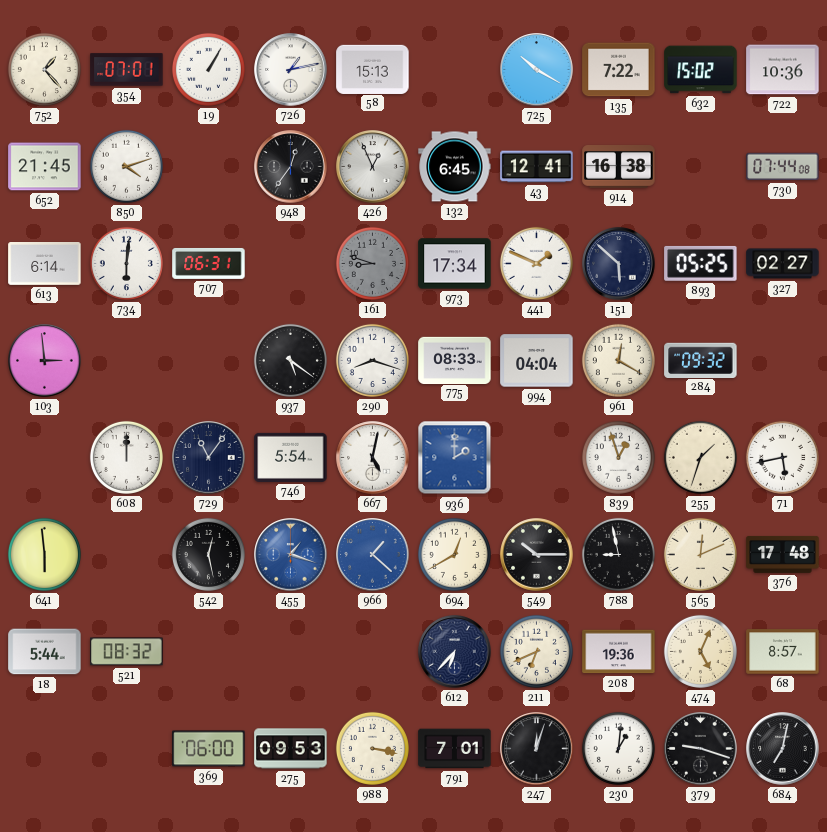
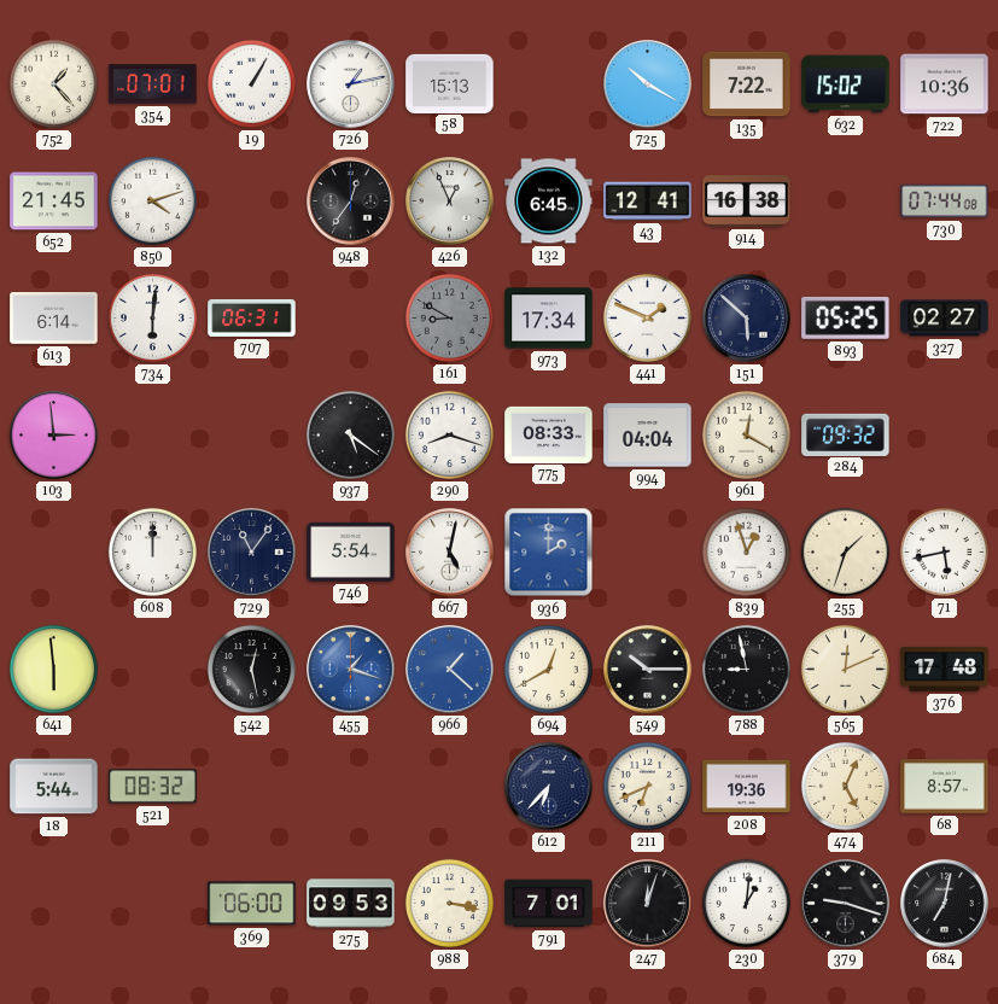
161: 8:48 -> 8:50
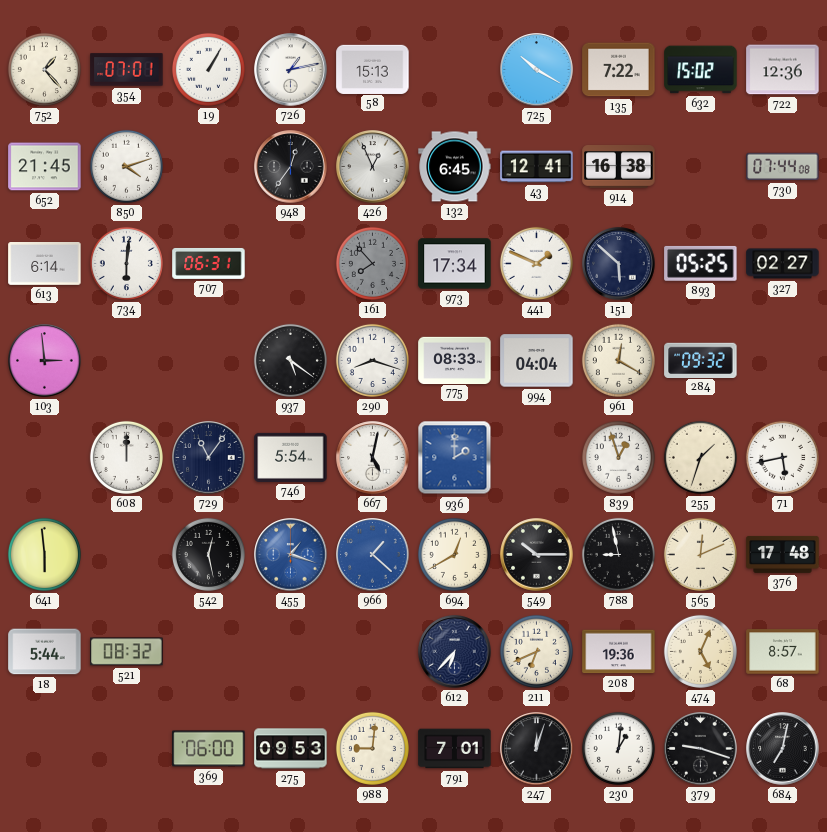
722: 10:36 -> 12:36
161: 8:50 -> 7:53
988: 3:17 -> 9:01
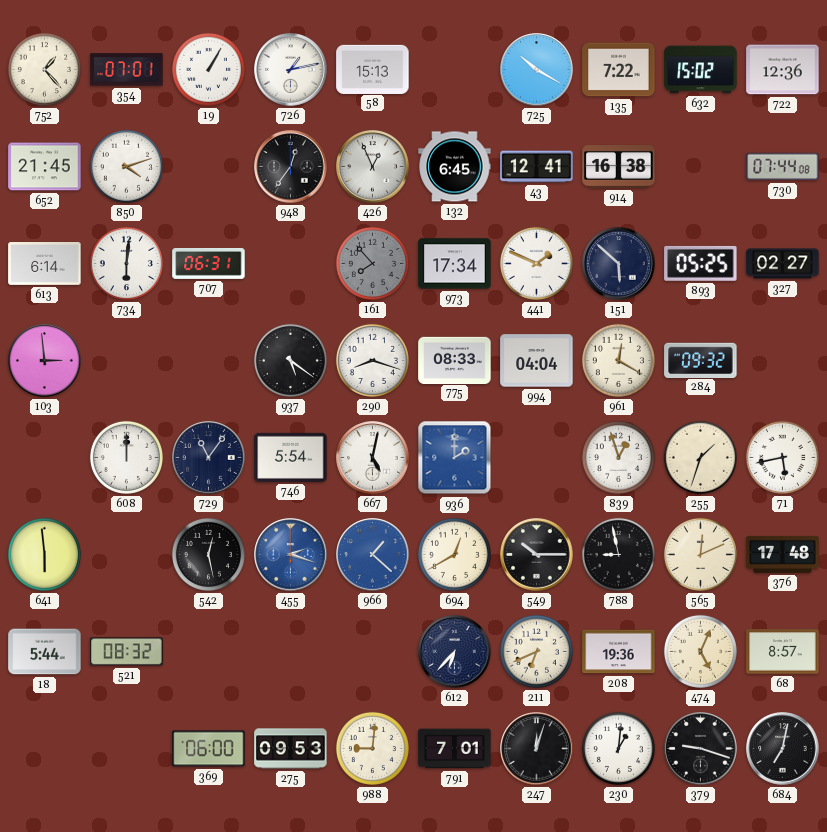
455: 1:18 -> 2:18
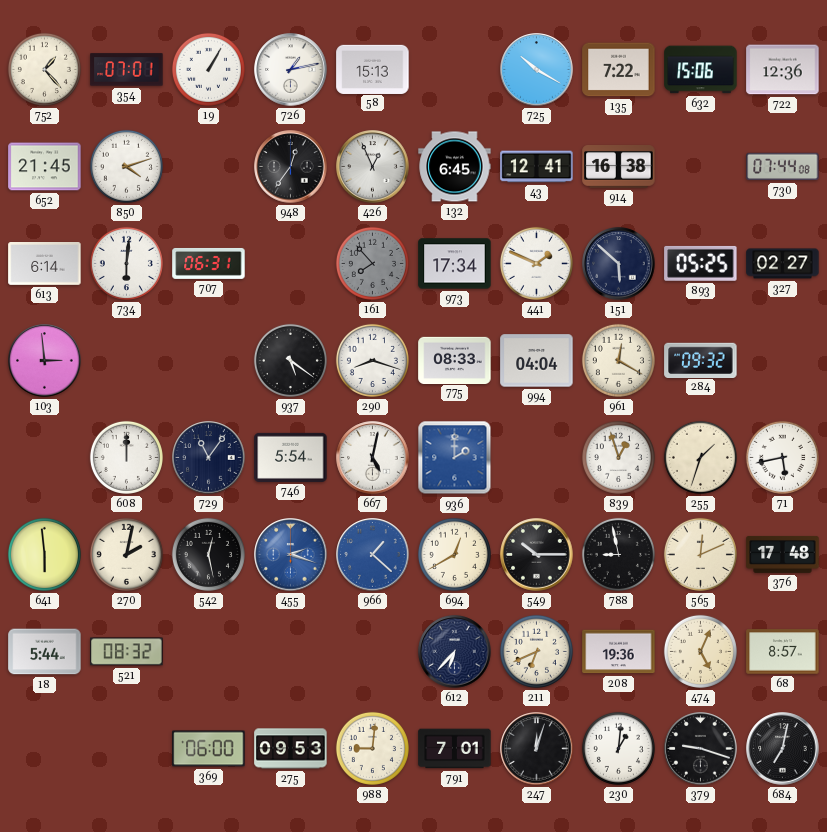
632: 15:02 -> 15:06
270: none -> 2:02
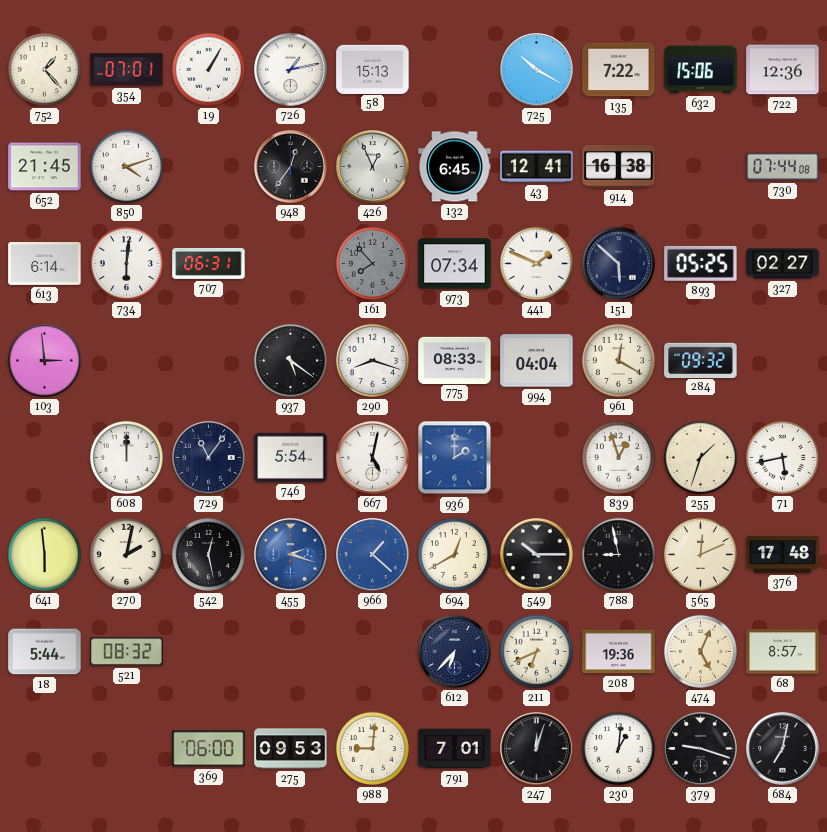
973: 17:34 -> 07:34
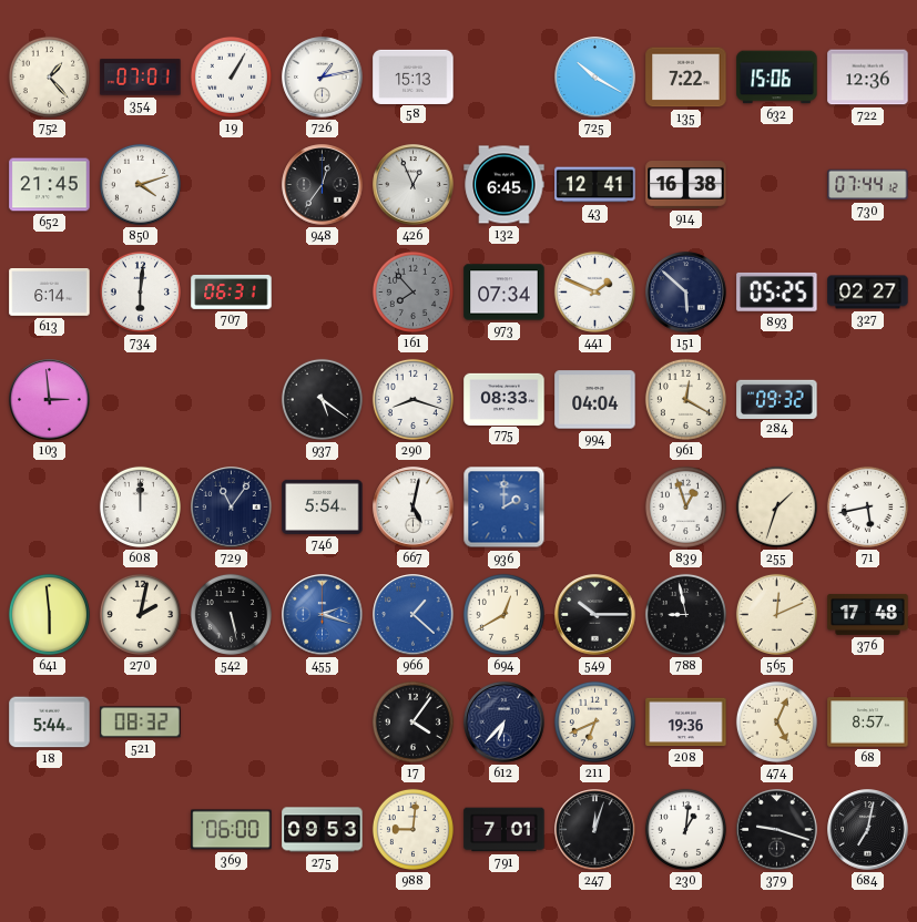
730: 07:44:08 -> 07:44:12
542: 12:28 -> 5:28
17: none -> 4:06
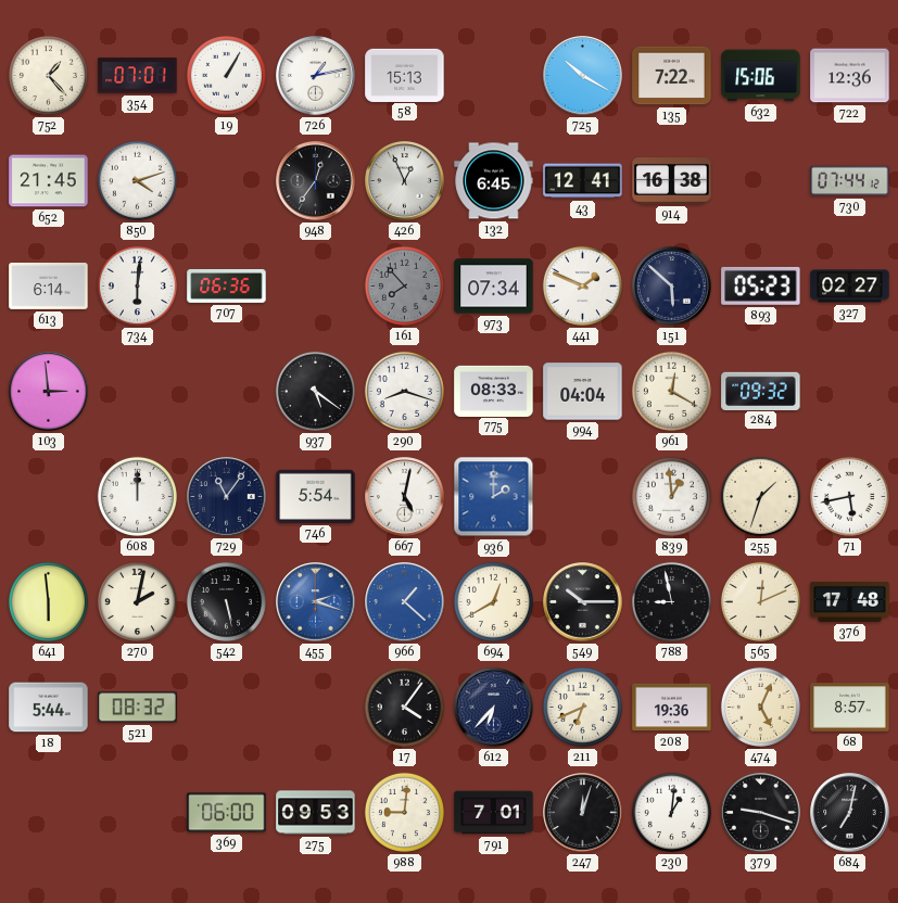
707: 06:31 -> 06:36
893: 05:25 -> 05:23
839: 12:57 -> 12:59
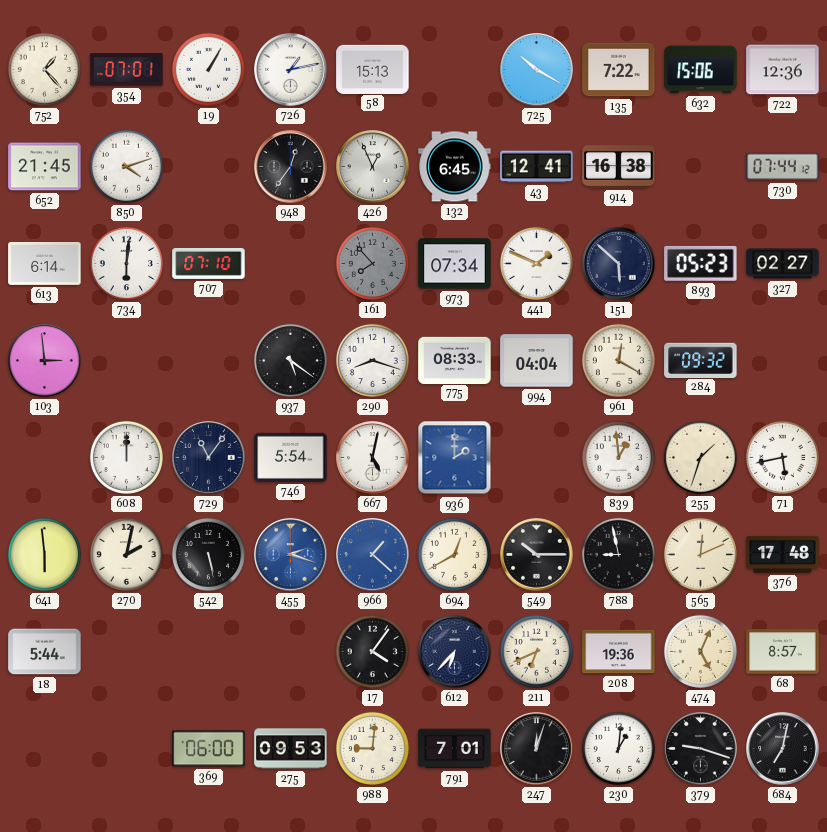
707: 06:36 -> 07:10
521: 08:32 -> none
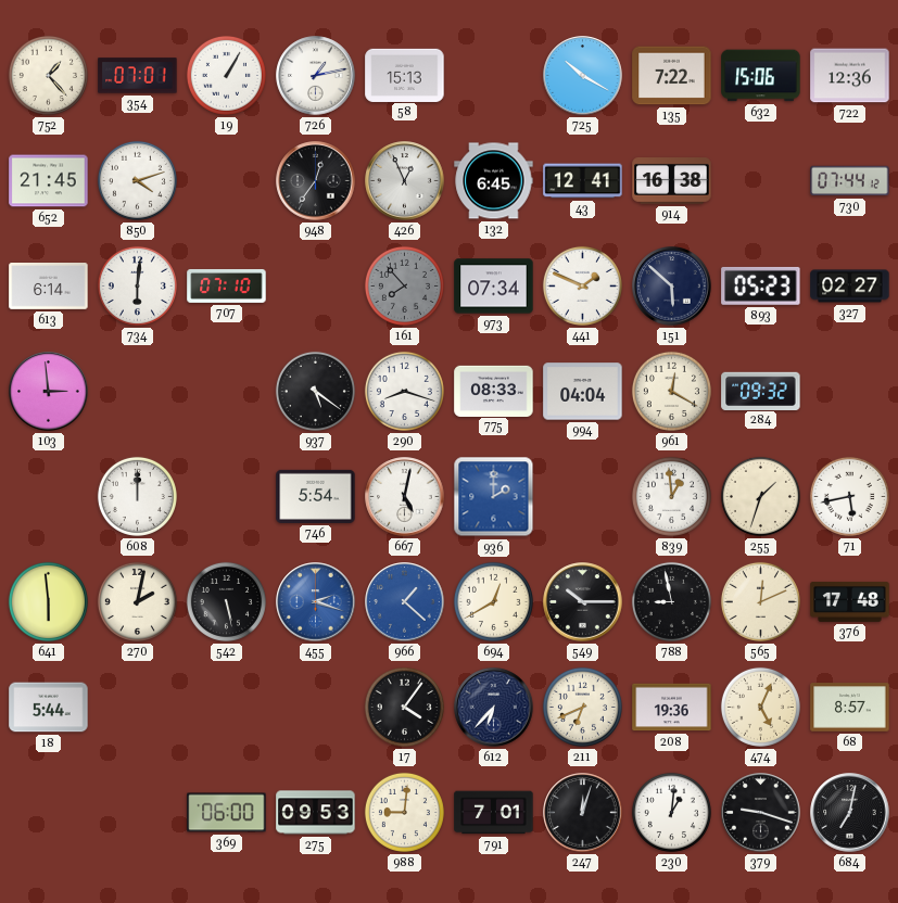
729: 11:06 -> none
